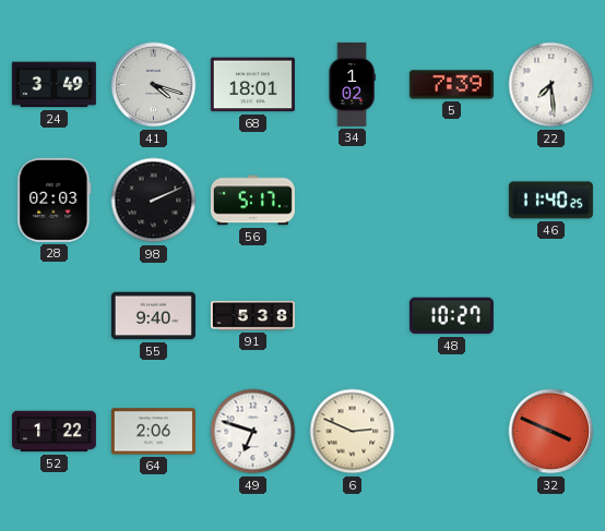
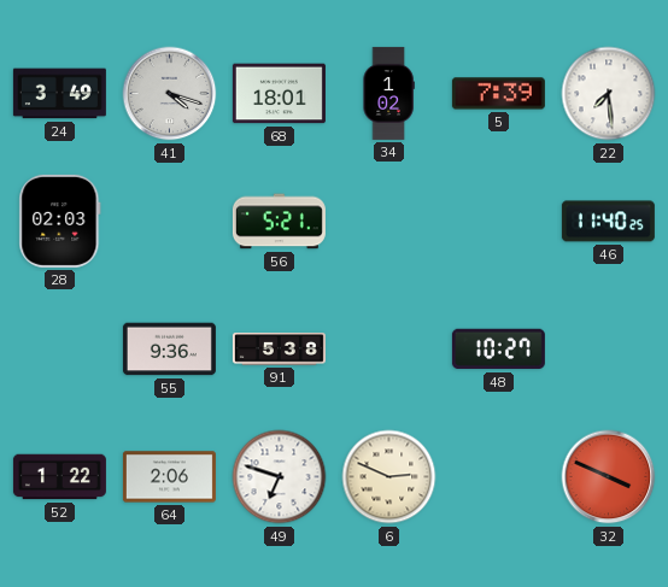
98: 2:11 -> none
56: 5:17 -> 5:21
55: 9:40 -> 9:36
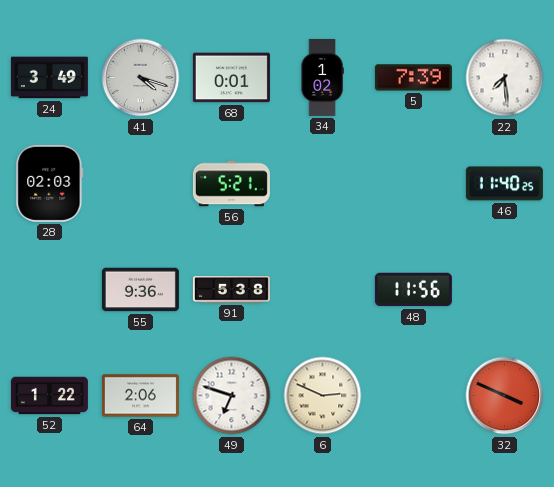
68: 18:01 -> 0:01
48: 10:27 -> 11:56
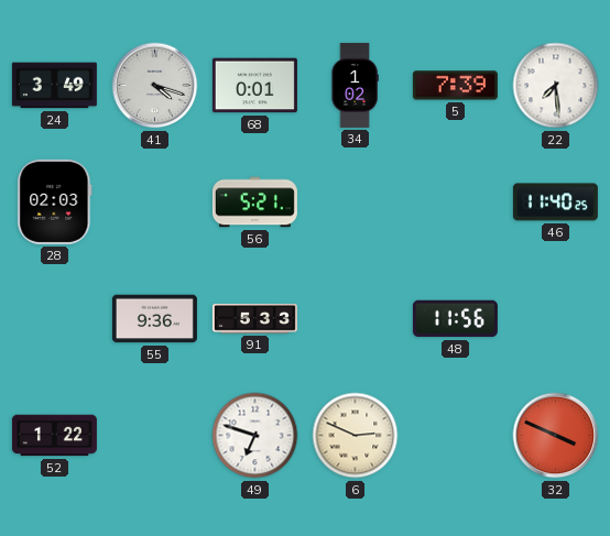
91: 5:38 -> 5:33
64: 2:06 -> none
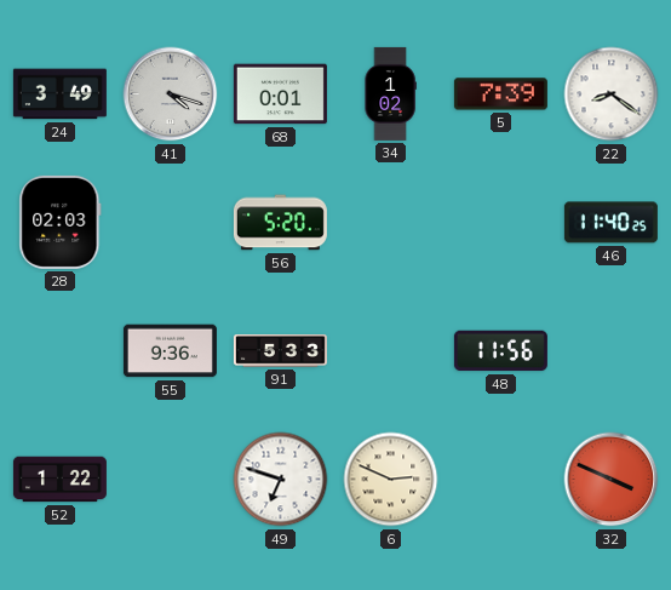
22: 7:29 -> 8:21
56: 5:21 -> 5:20
